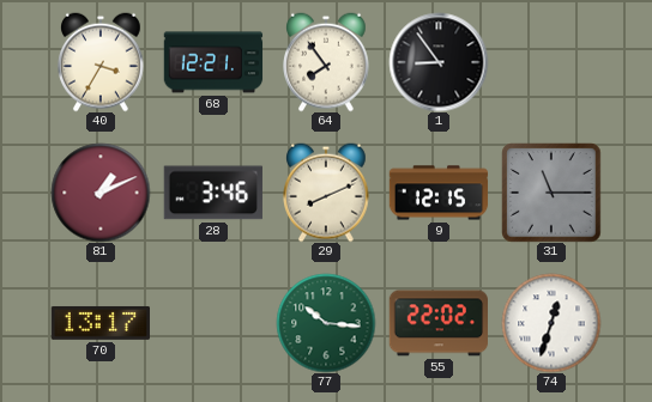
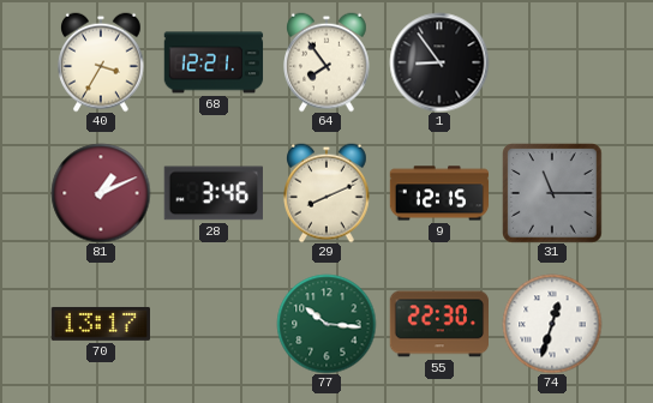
55: 22:02 -> 22:30
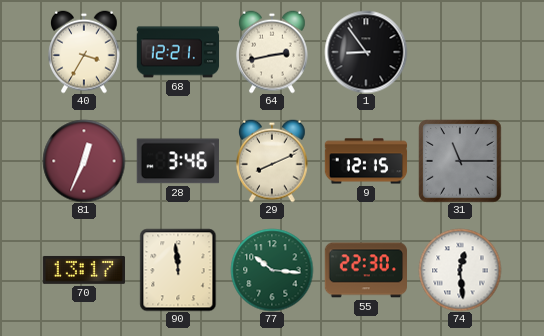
64: 7:54 -> 2:43
81: 1:11 -> 12:34
90: none -> 11:59
74: 12:33 -> 12:29
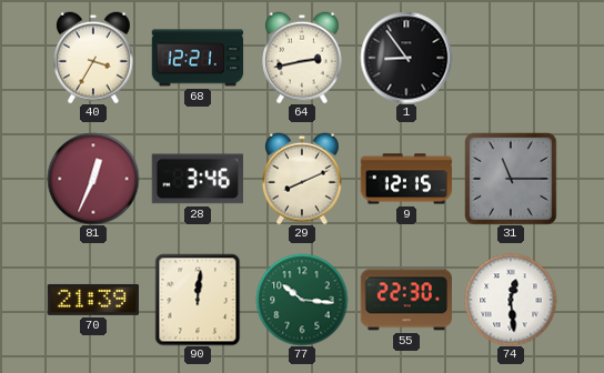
70: 13:17 -> 21:39
90: 11:59 -> 12:01
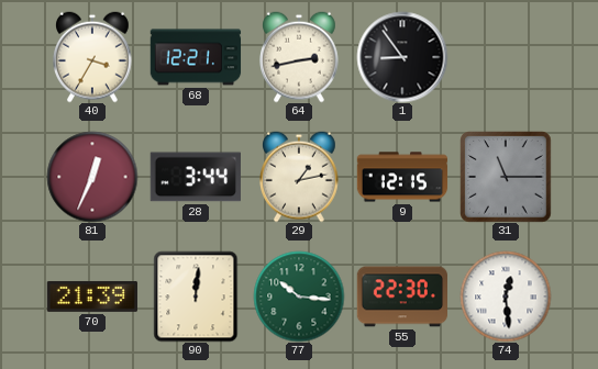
28: 3:46 -> 3:44
29: 8:11 -> 1:13
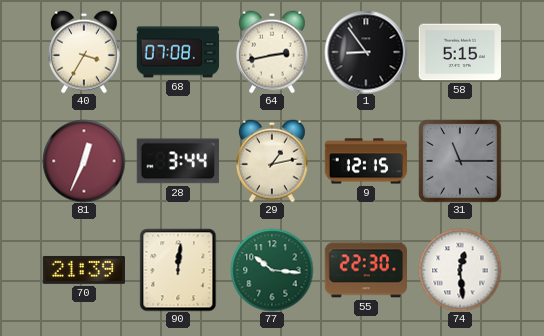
68: 12:21 -> 07:08
58: none -> 5:15
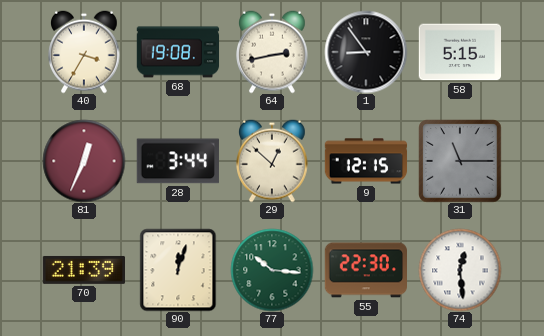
68: 07:08 -> 19:08
29: 1:13 -> 12:52
90: 12:01 -> 12:03
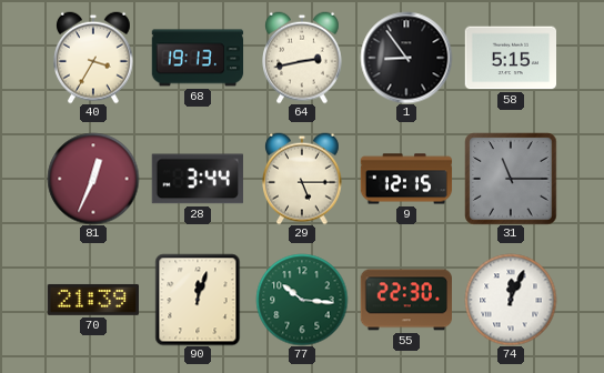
68: 19:08 -> 19:13
29: 12:52 -> 5:15
74: 12:29 -> 12:04
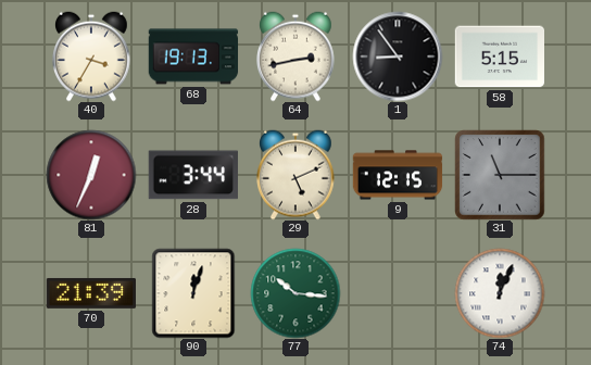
29: 5:15 -> 5:11
55: 22:30 -> none
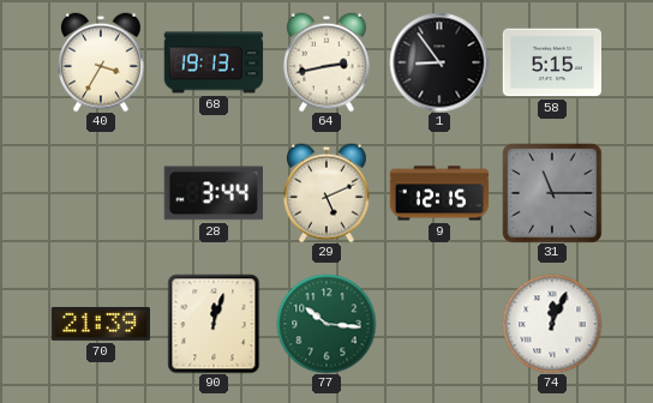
81: 12:34 -> none
